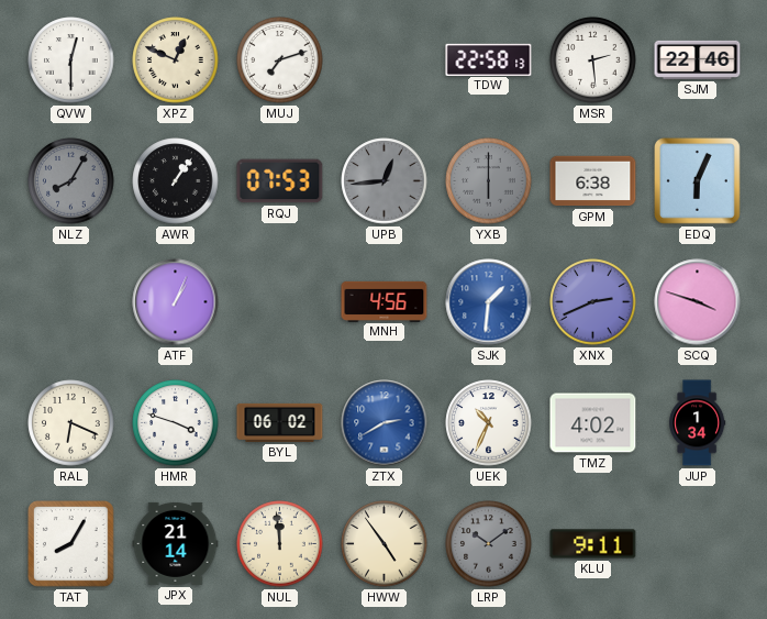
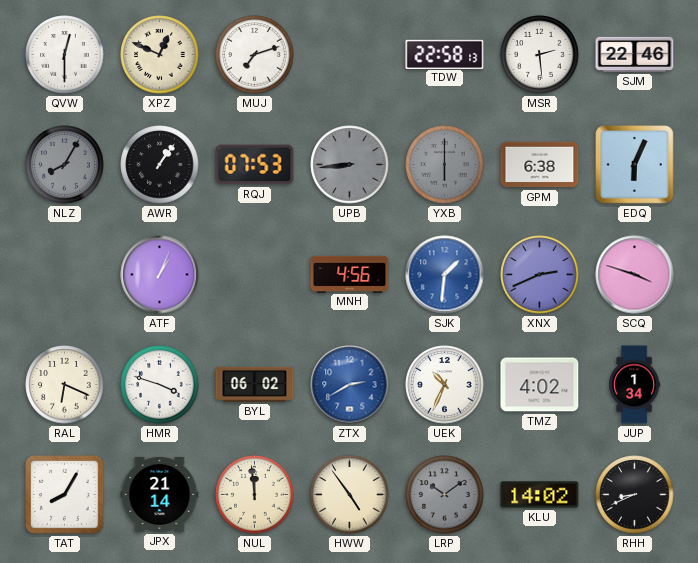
UPB: 12:44 -> 8:44
KLU: 9:11 -> 14:02
RHH: none -> 8:41
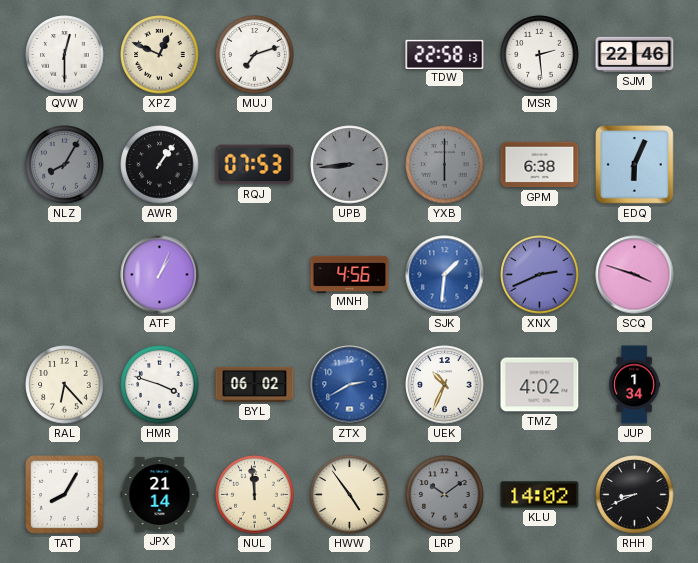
RAL: 6:19 -> 6:23
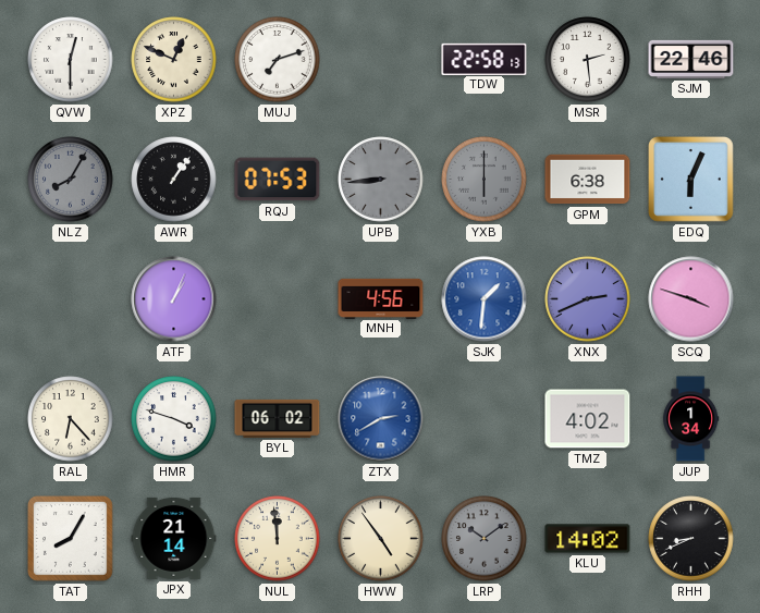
UEK: 10:34 -> none
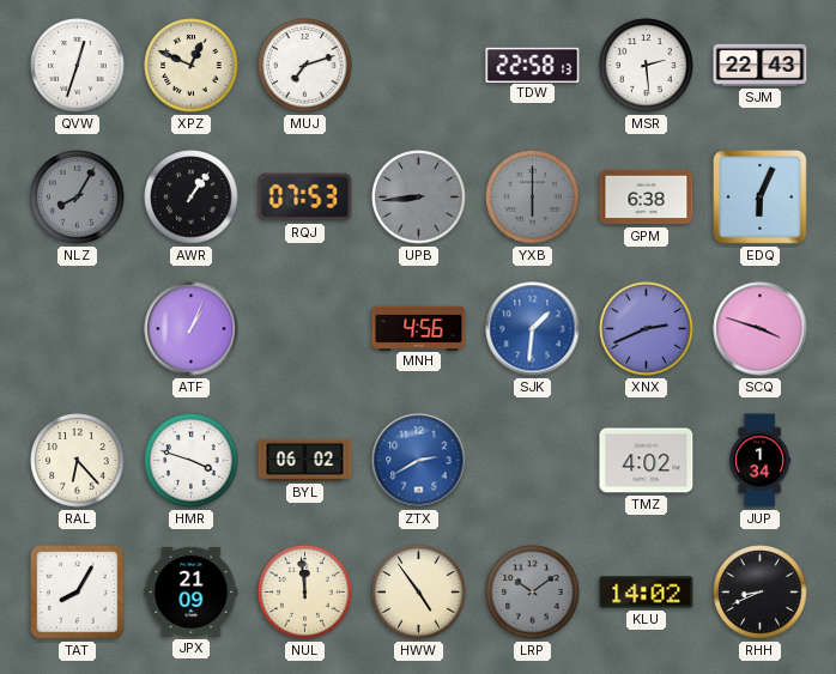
QVW: 12:30 -> 12:33
SJM: 22:46 -> 22:43
JPX: 21:14 -> 21:09
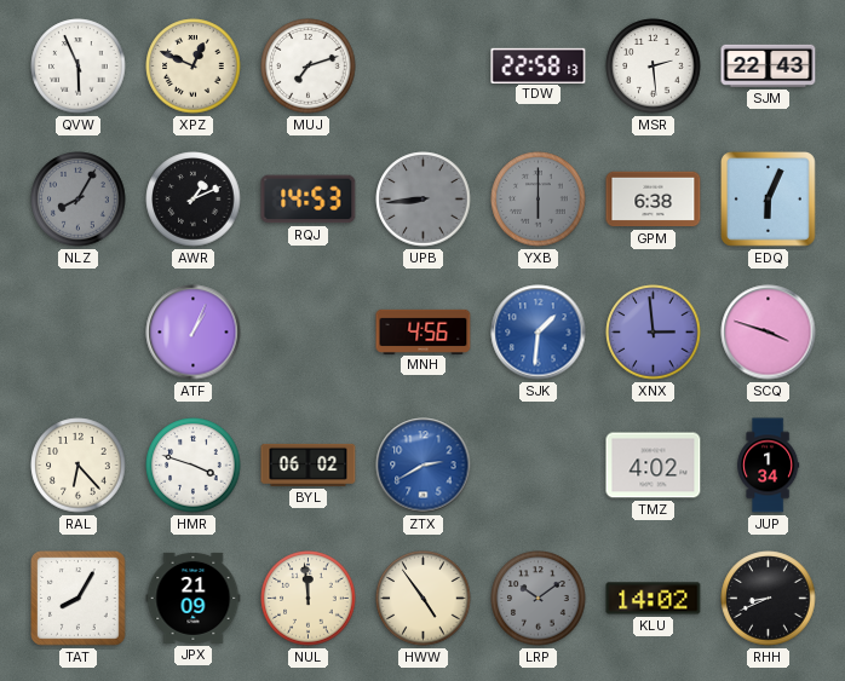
QVW: 12:33 -> 5:56
AWR: 1:06 -> 1:11
RQJ: 07:53 -> 14:53
XNX: 2:41 -> 2:59
